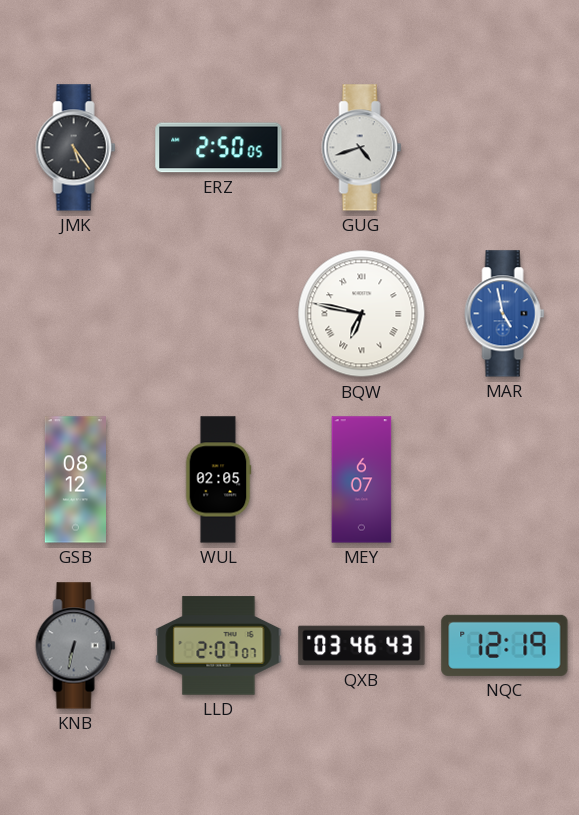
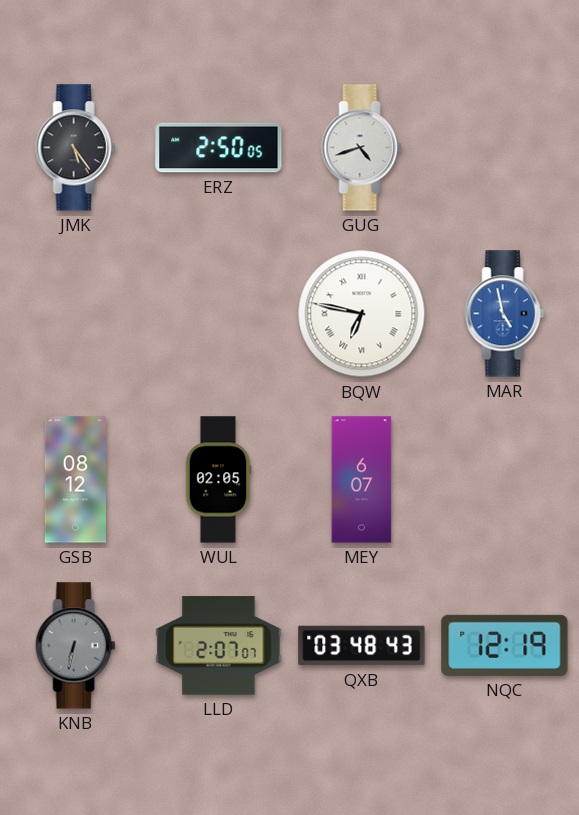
QXB: 03:46 -> 03:48
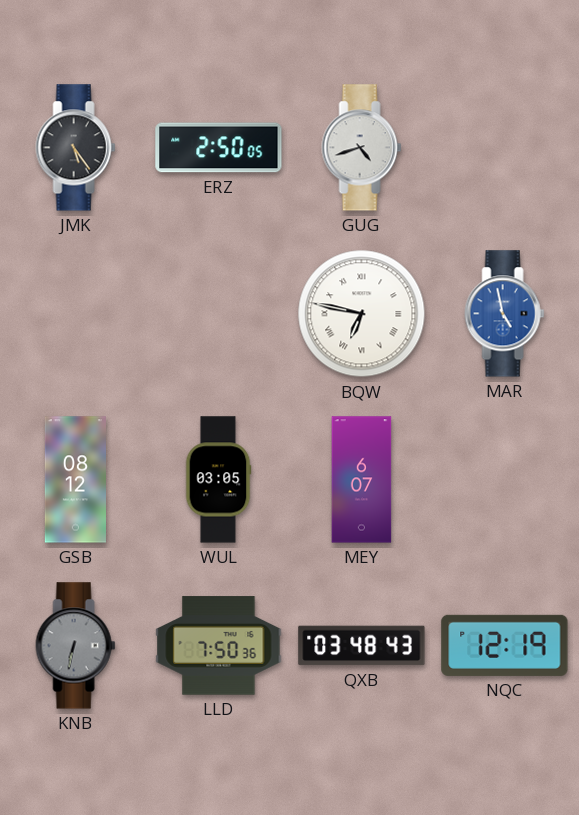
WUL: 02:05 -> 03:05
LLD: 2:07 -> 7:50
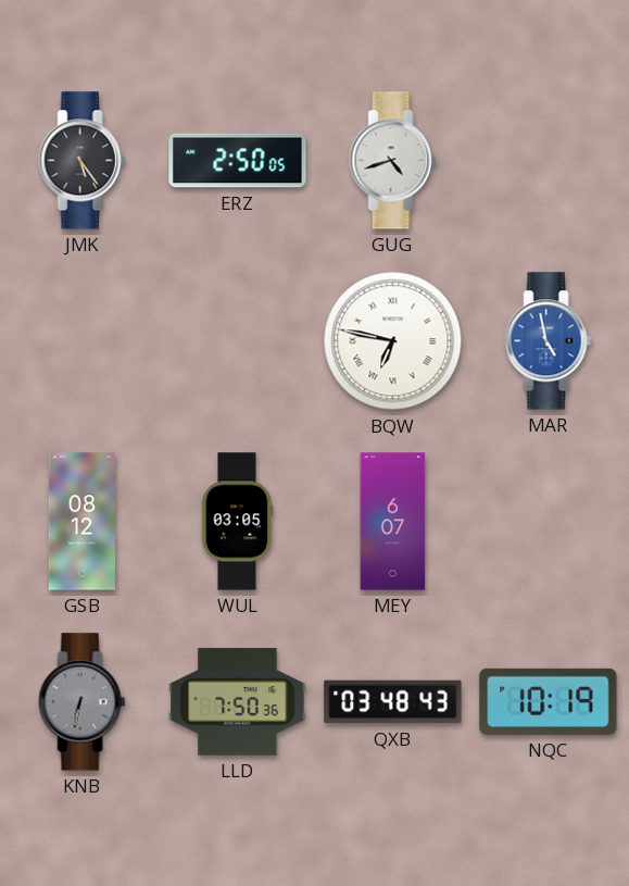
NQC: 12:19 -> 10:19
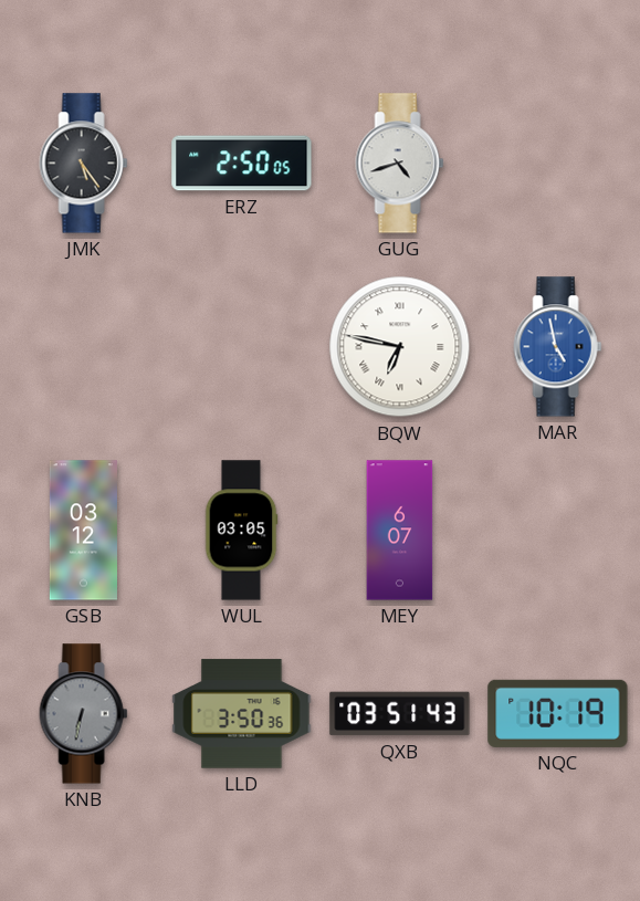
GSB: 08:12 -> 03:12
LLD: 7:50 -> 3:50
QXB: 03:48 -> 03:51
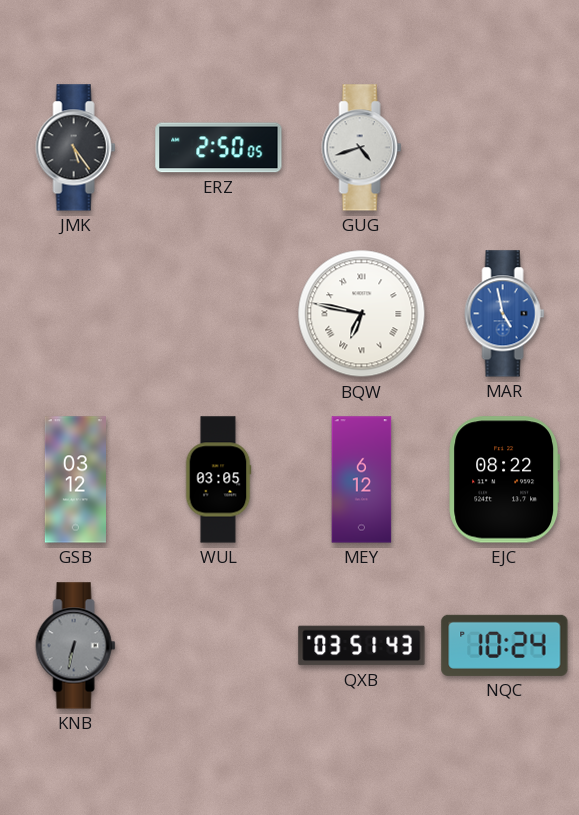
MEY: 6:07 -> 6:12
EJC: none -> 08:22
LLD: 3:50 -> none
NQC: 10:19 -> 10:24
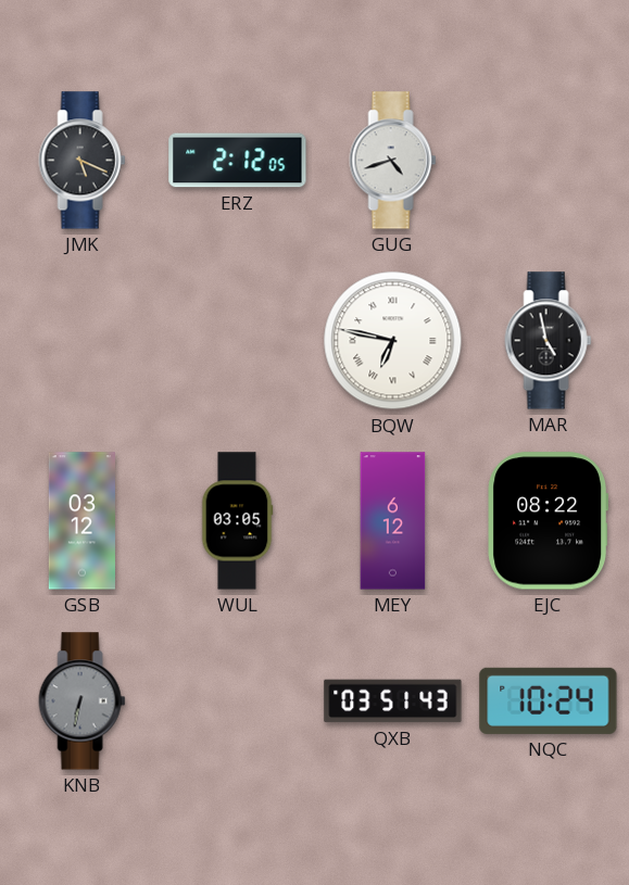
JMK: 5:24 -> 5:19
ERZ: 2:50 -> 2:12
MAR dial: blue -> black
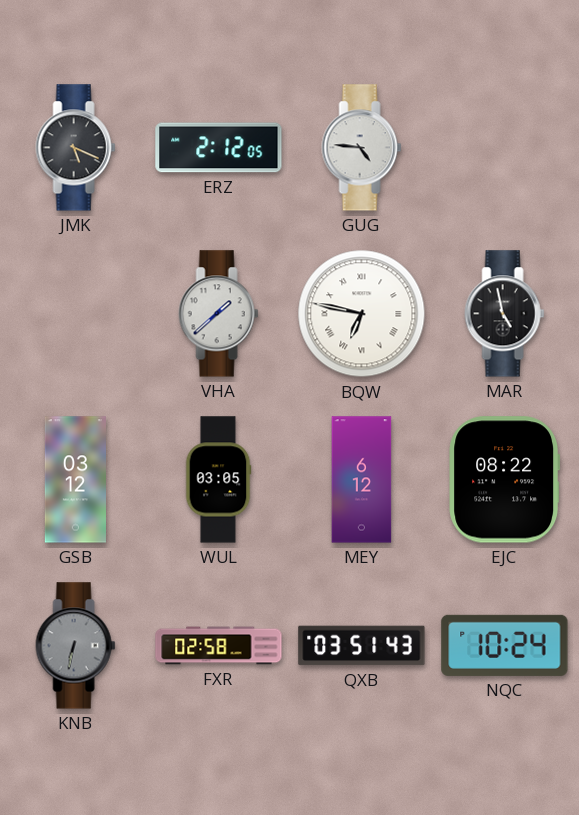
GUG: 4:42 -> 4:46
VHA: none -> 1:38
FXR: none -> 02:58
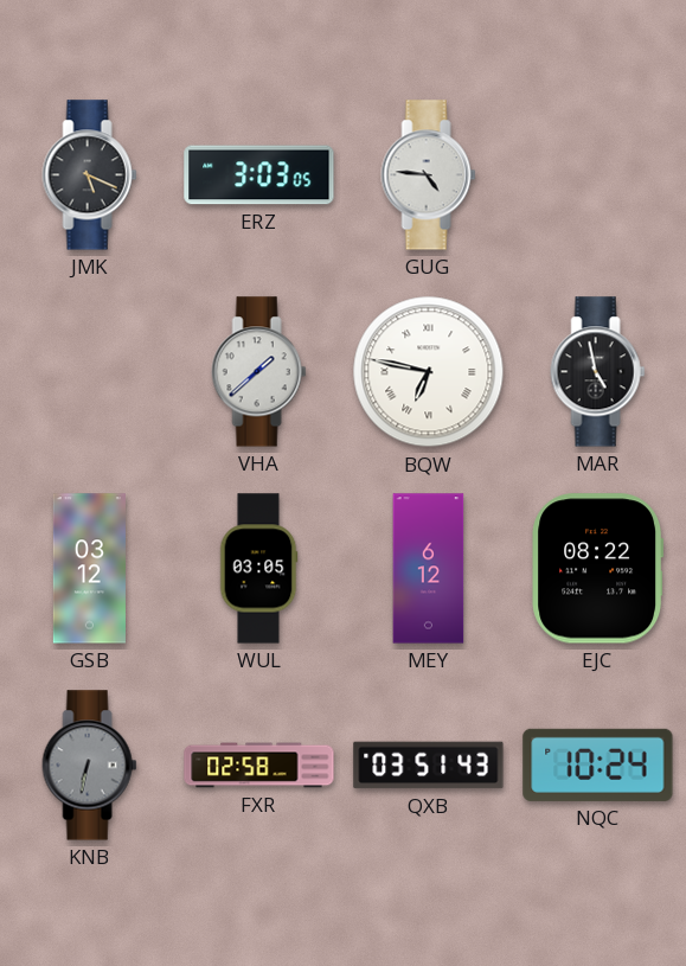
ERZ: 2:12 -> 3:03
